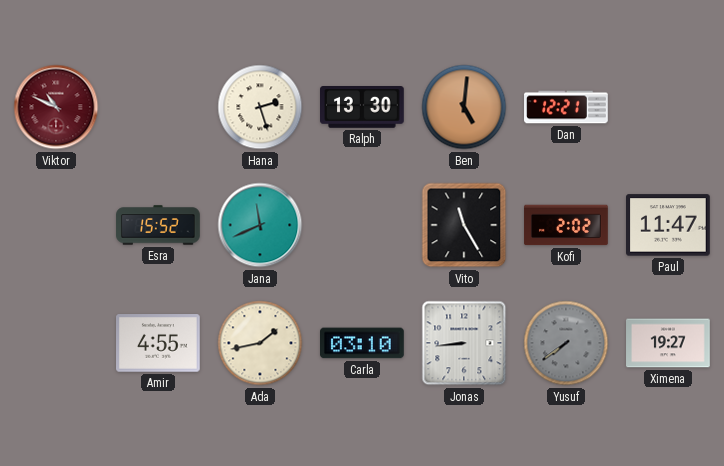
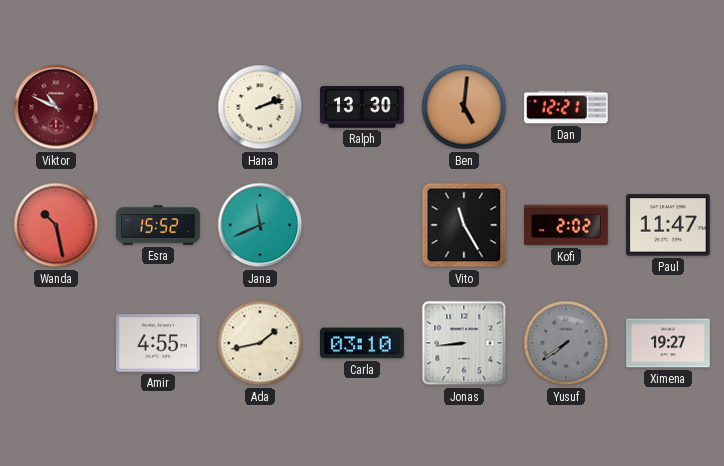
Hana: 2:27 -> 2:12
Wanda: none -> 10:28
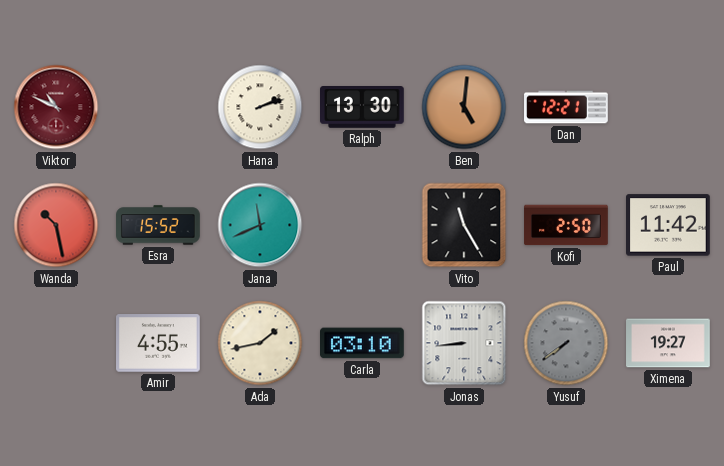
Kofi: 2:02 -> 2:50
Paul: 11:47 -> 11:42
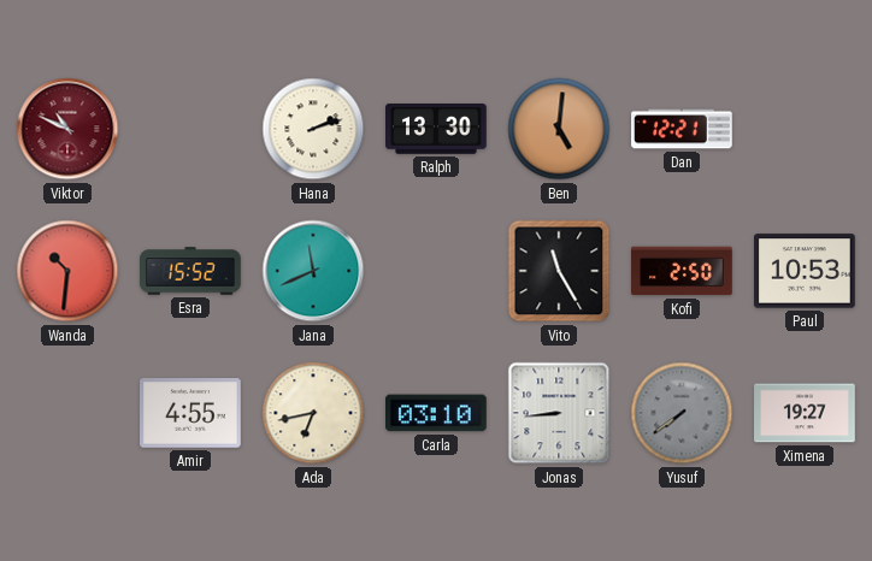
Wanda: 10:28 -> 10:31
Paul: 11:42 -> 10:53
Ada: 1:43 -> 6:43
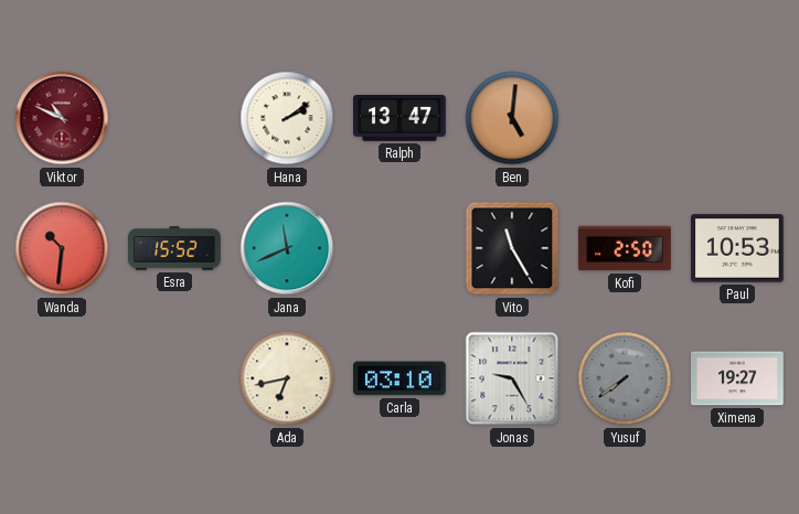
Hana: 2:12 -> 2:09
Ralph: 13:30 -> 13:47
Dan: 12:21 -> none
Amir: 4:55 -> none
Jonas: 8:44 -> 9:25
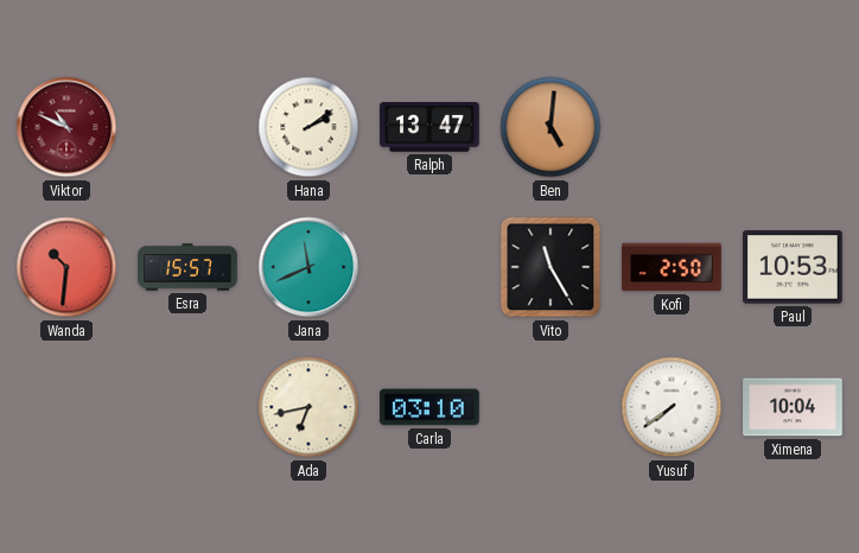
Esra: 15:52 -> 15:57
Jonas: 9:25 -> none
Yusuf dial: grey -> white
Ximena: 19:27 -> 10:04
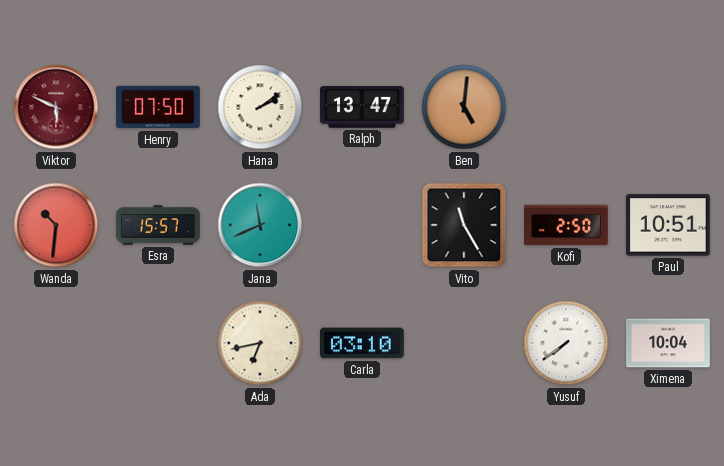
Viktor: 10:49 -> 5:49
Henry: none -> 07:50
Paul: 10:53 -> 10:51
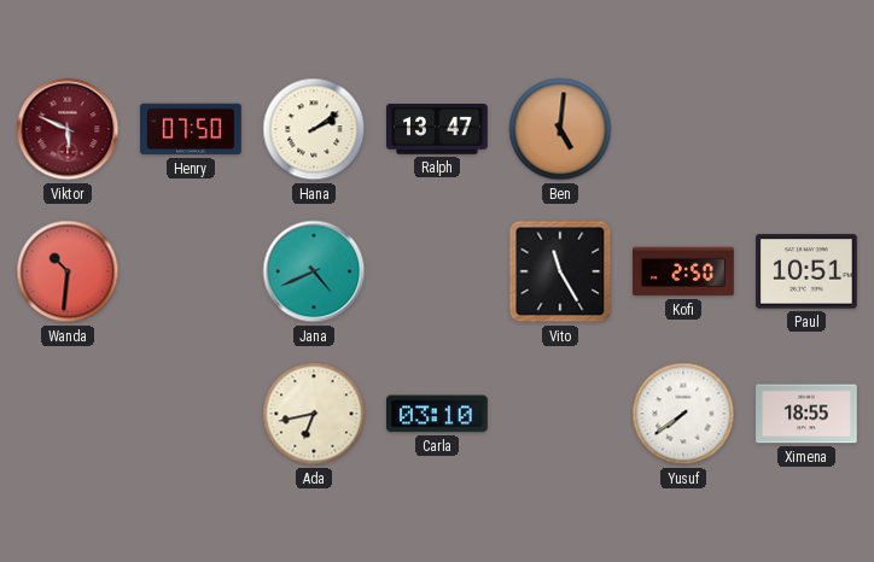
Esra: 15:57 -> none
Jana: 11:41 -> 4:41
Ximena: 10:04 -> 18:55
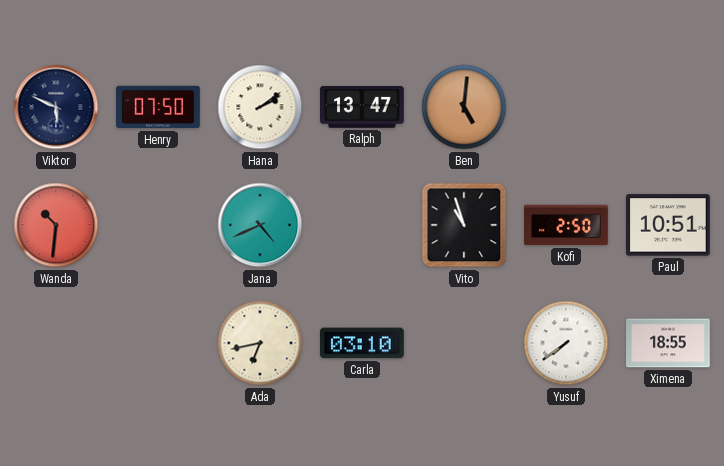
Viktor dial: burgundy -> navy
Vito: 11:25 -> 10:57
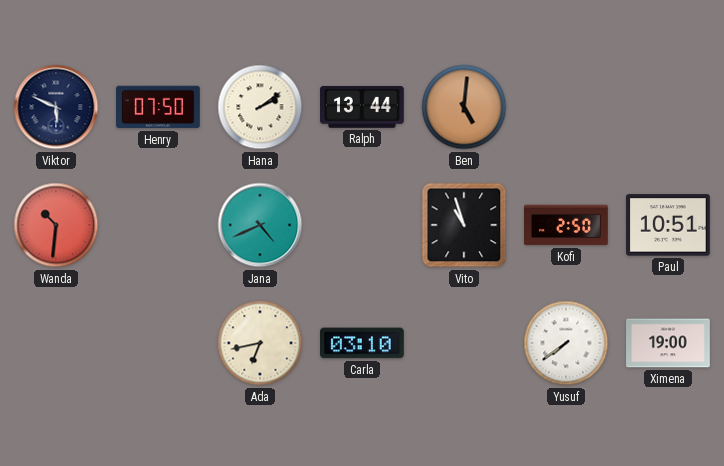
Ralph: 13:47 -> 13:44
Ximena: 18:55 -> 19:00
